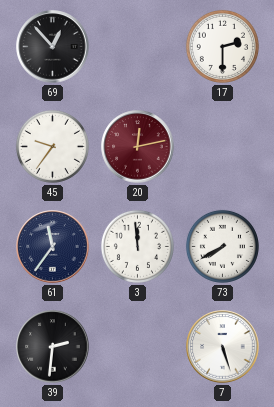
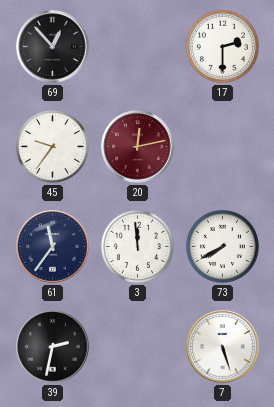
39: 2:31 -> 2:32
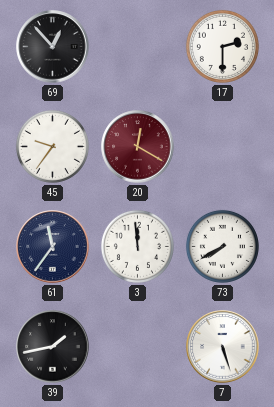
20: 12:13 -> 12:20
39: 2:32 -> 1:43
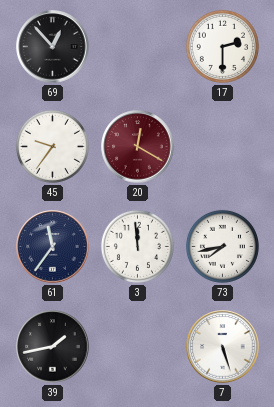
73: 7:40 -> 7:43
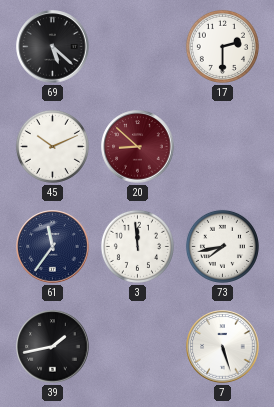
69: 12:53 -> 5:22
45: 9:36 -> 10:11
20: 12:20 -> 8:52
